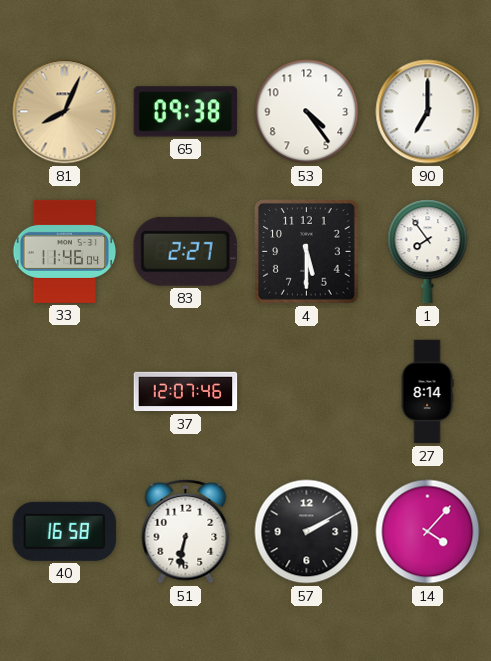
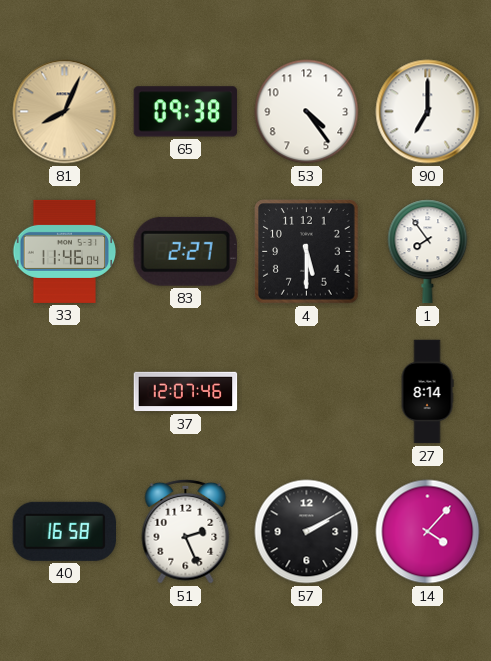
51: 6:32 -> 2:26
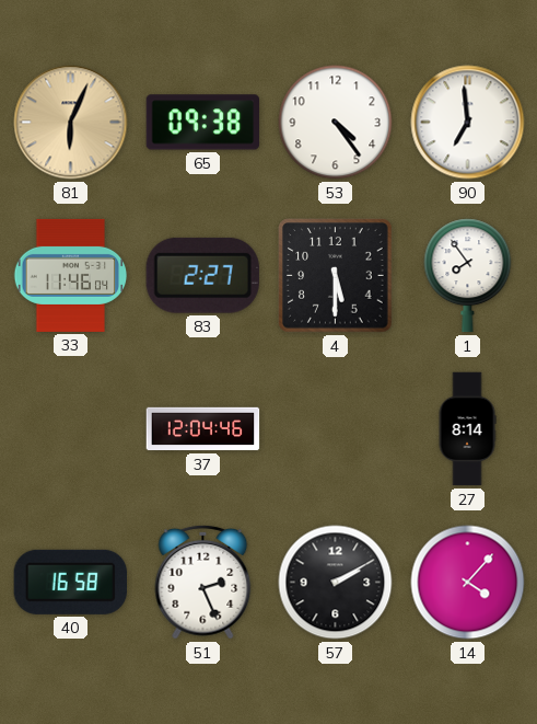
81: 8:04 -> 6:04
90: 7:00 -> 6:59
37: 12:07 -> 12:04
